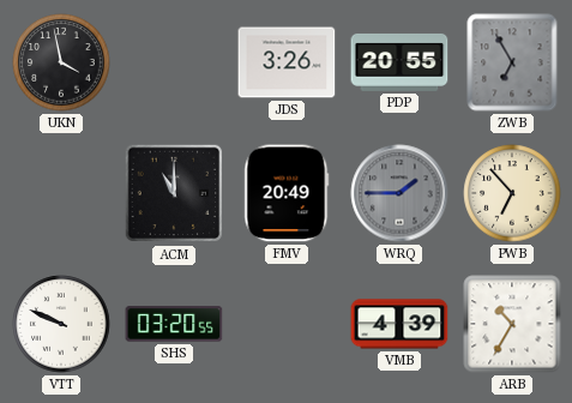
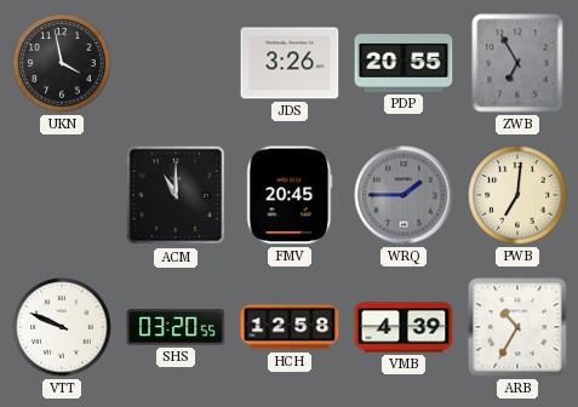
FMV: 20:49 -> 20:45
PWB: 6:53 -> 7:01
HCH: none -> 12:58
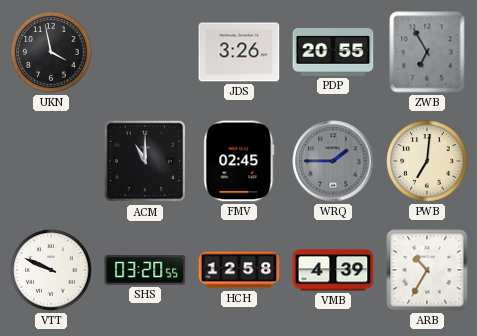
FMV: 20:45 -> 02:45
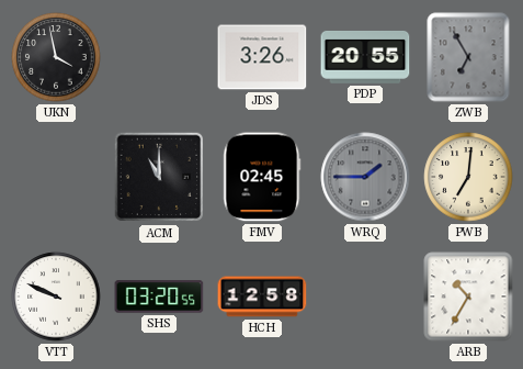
VMB: 4:39 -> none
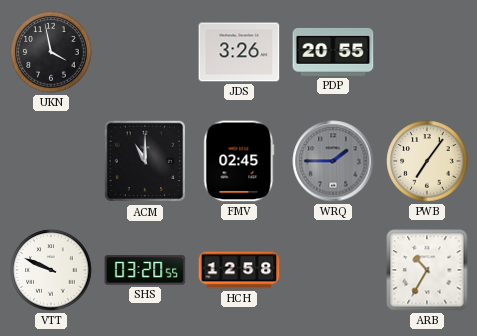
ZWB: 6:55 -> none
PWB: 7:01 -> 7:06
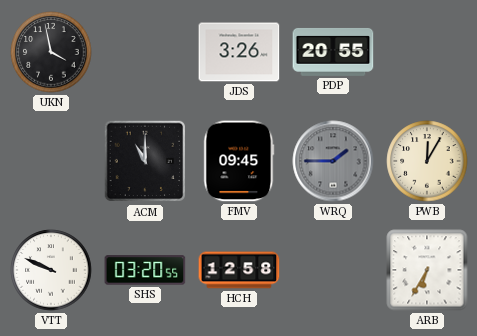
FMV: 02:45 -> 09:45
PWB: 7:06 -> 12:05
ARB: 10:35 -> 6:35
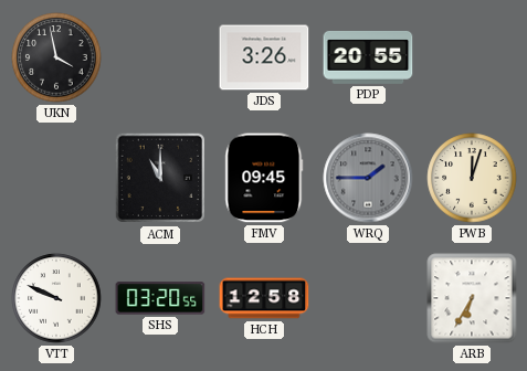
PWB: 12:05 -> 12:03
